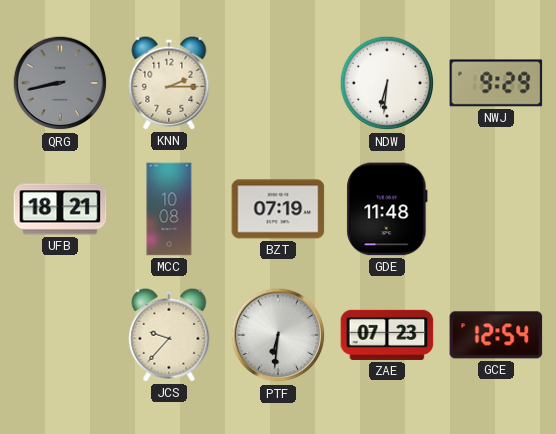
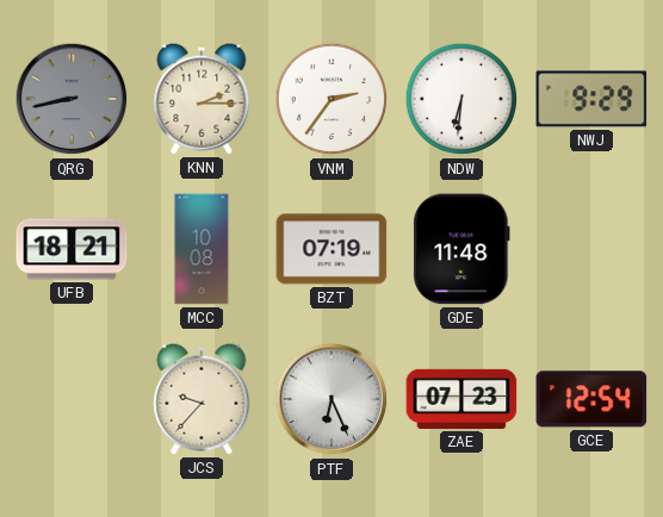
VNM: none -> 2:36
PTF: 6:31 -> 6:26
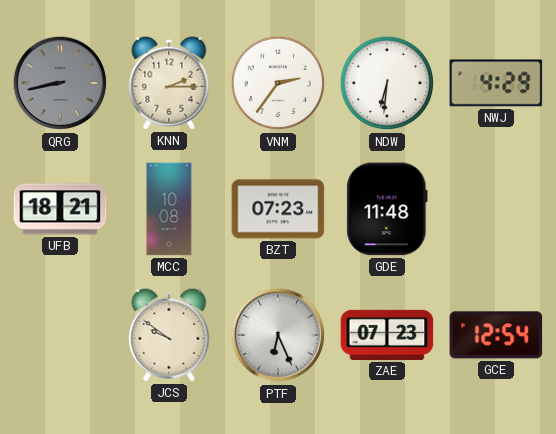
NWJ: 9:29 -> 4:29
BZT: 07:19 -> 07:23
JCS: 9:37 -> 9:51
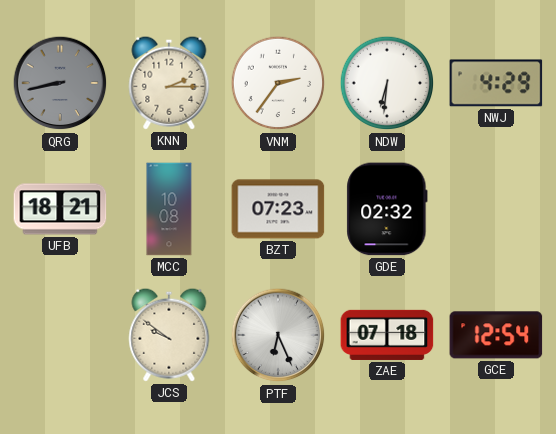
GDE: 11:48 -> 02:32
ZAE: 07:23 -> 07:18
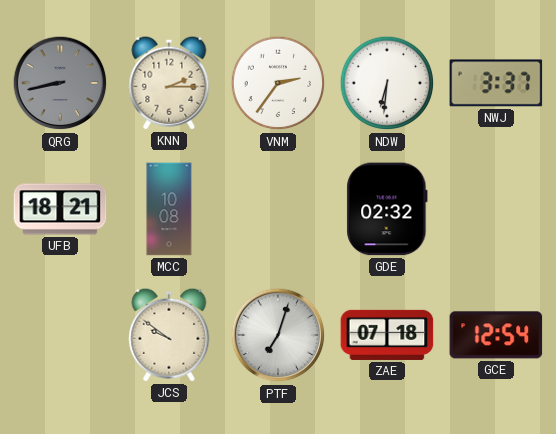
NWJ: 4:29 -> 3:37
BZT: 07:23 -> none
PTF: 6:26 -> 7:03
